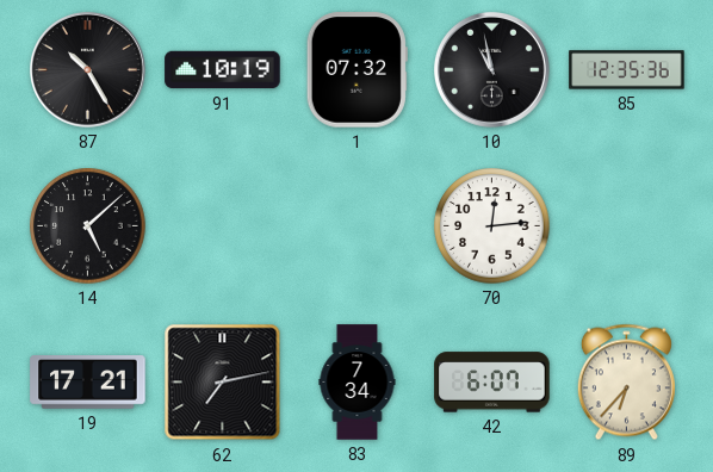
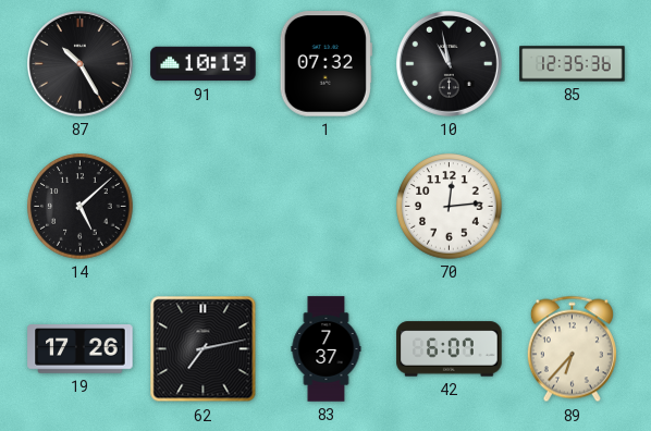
19: 17:21 -> 17:26
83: 7:34 -> 7:37
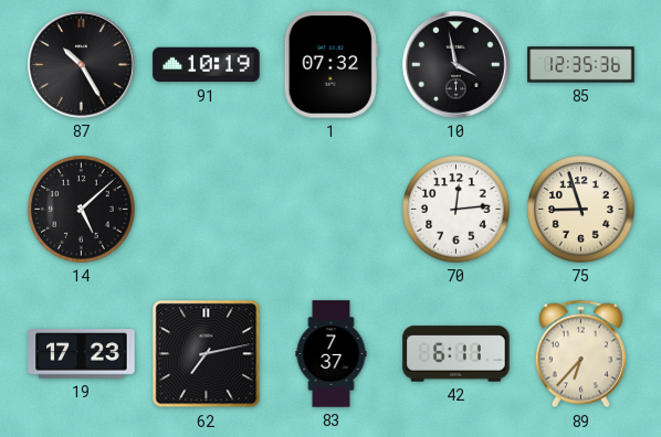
10: 10:58 -> 3:58
75: none -> 8:57
19: 17:26 -> 17:23
42: 6:07 -> 6:11
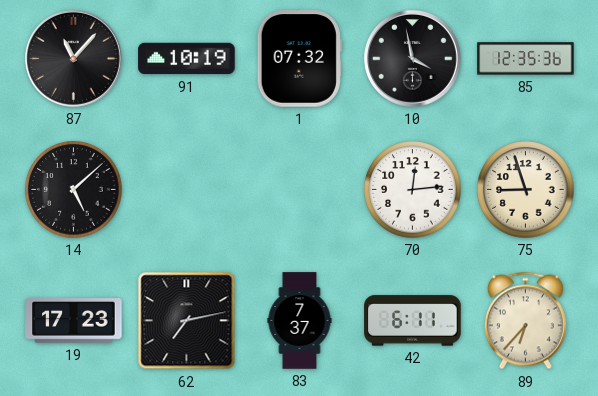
87: 10:25 -> 11:07
